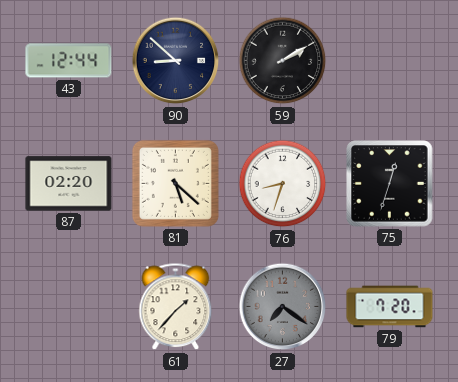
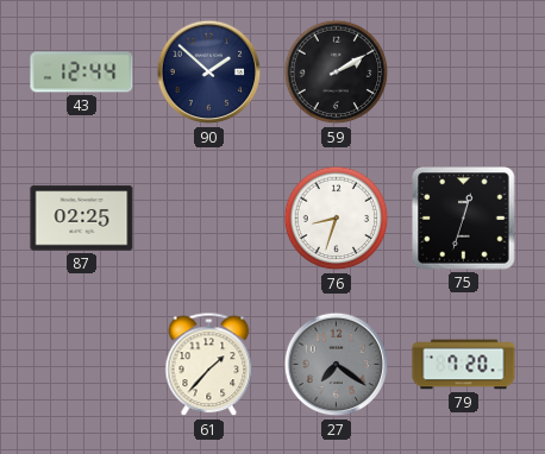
90: 8:52 -> 1:52
87: 02:20 -> 02:25
81: 5:22 -> none
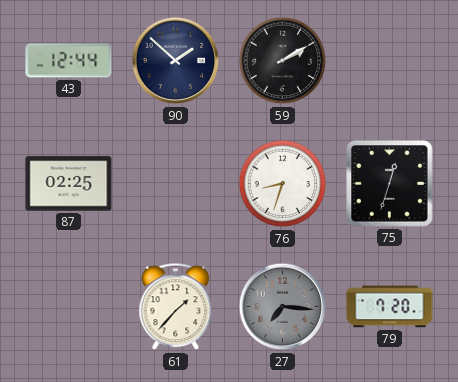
27: 7:21 -> 7:16
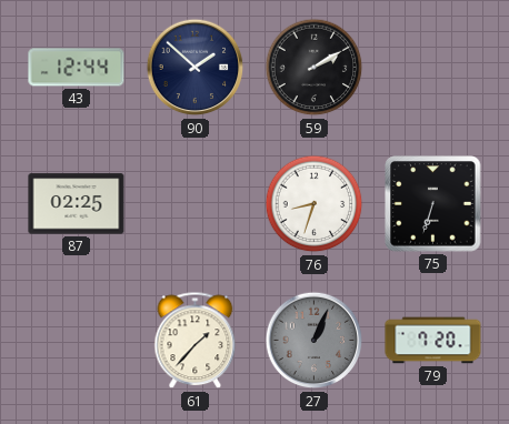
75: 12:33 -> 6:33
27: 7:16 -> 1:04
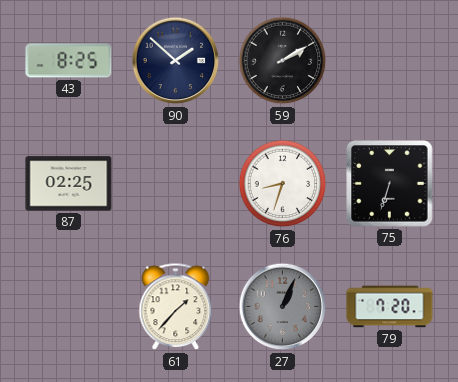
43: 12:44 -> 8:25
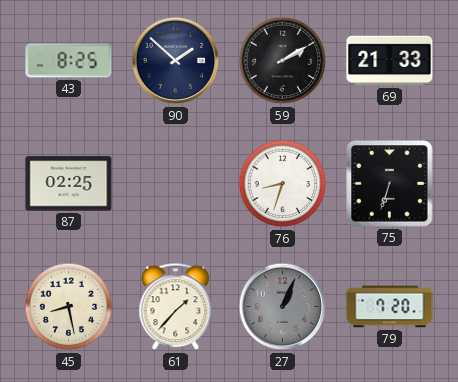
69: none -> 21:33
45: none -> 8:28
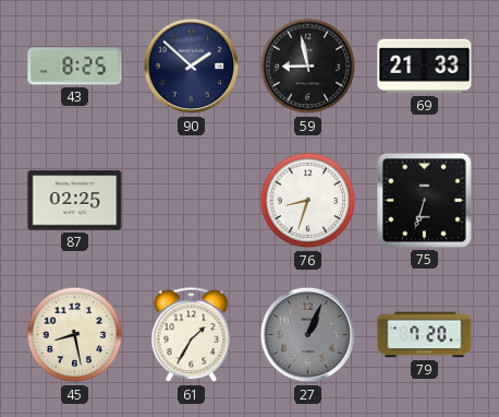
59: 2:10 -> 8:58
61: 1:37 -> 1:35
